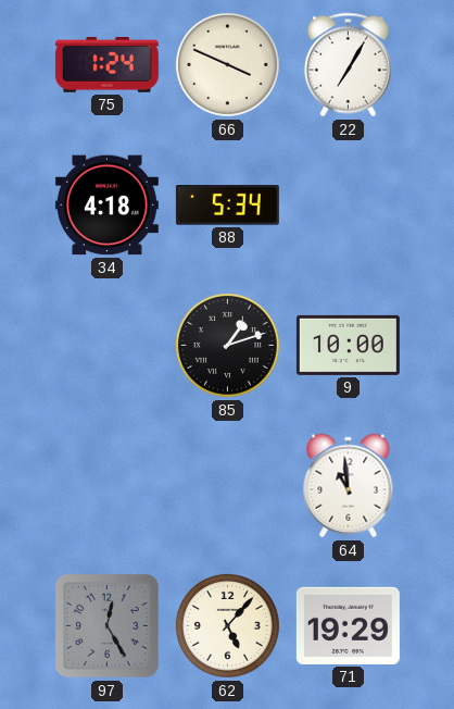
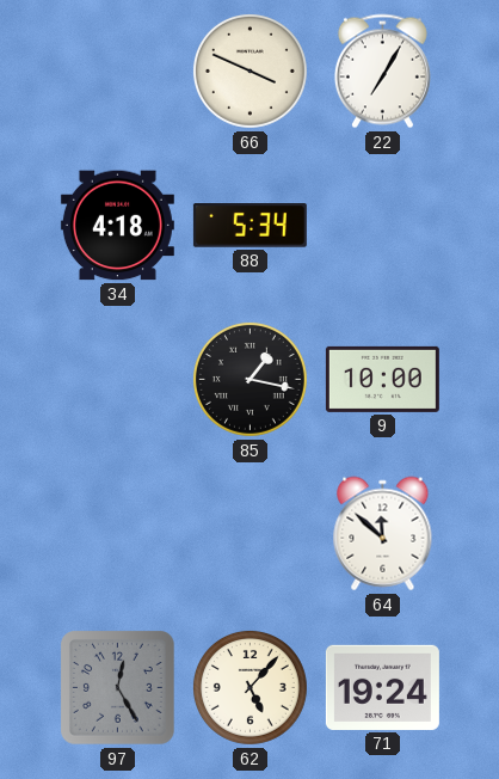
75: 1:24 -> none
85: 1:12 -> 1:17
64: 10:59 -> 11:52
71: 19:29 -> 19:24
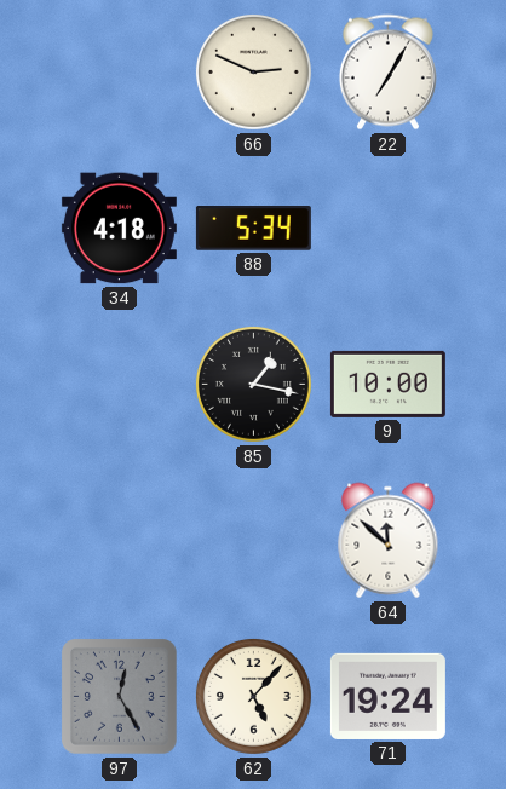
66: 3:49 -> 2:49
